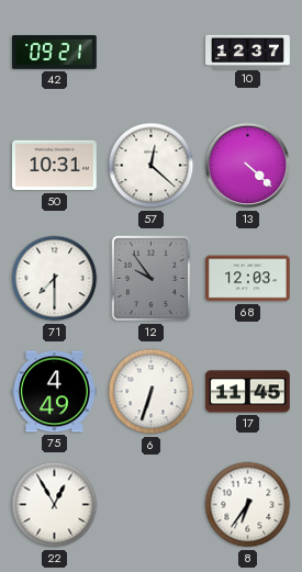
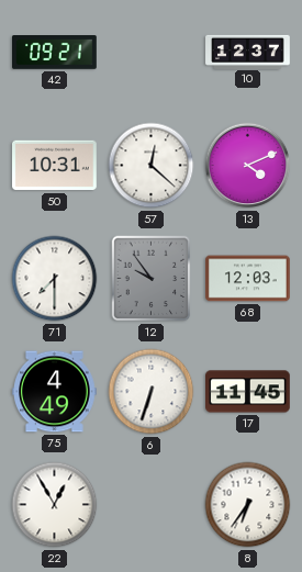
13: 4:22 -> 4:11
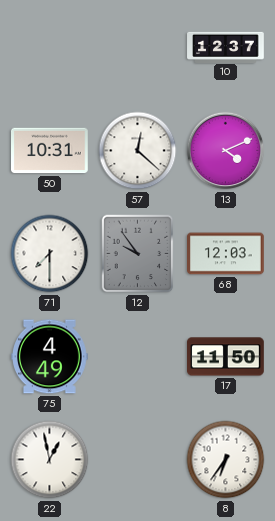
42: 09:21 -> none
6: 6:33 -> none
17: 11:45 -> 11:50
22: 12:55 -> 12:58
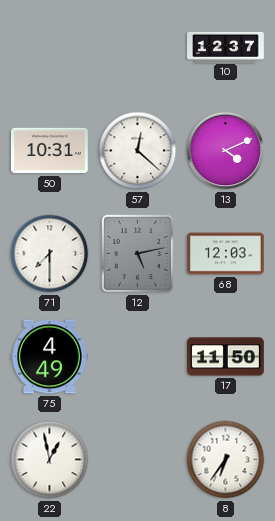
12: 9:54 -> 5:13
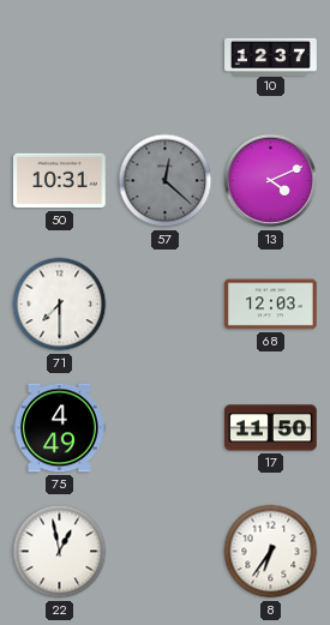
57 dial: white -> grey
12: 5:13 -> none
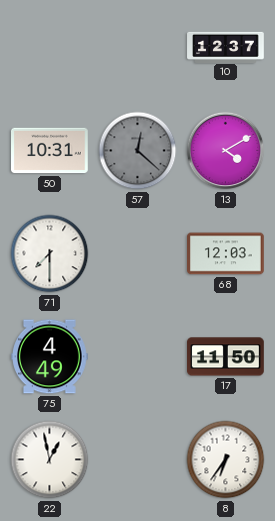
13: 4:11 -> 4:10
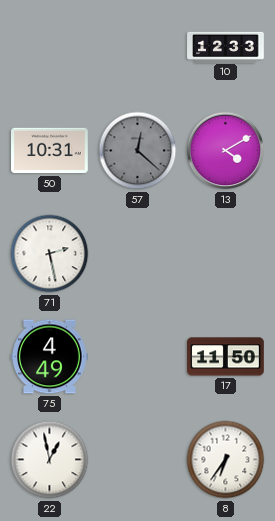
10: 12:37 -> 12:33
71: 7:30 -> 2:28
68: 12:03 -> none
